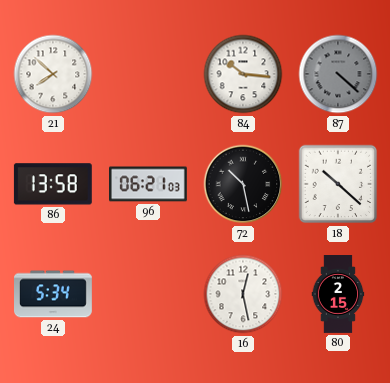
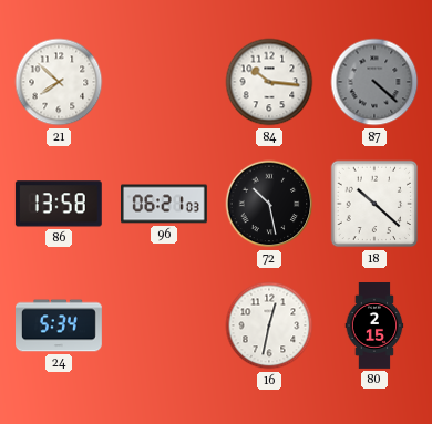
16: 12:28 -> 12:32
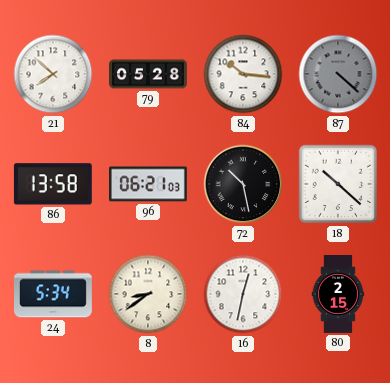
79: none -> 05:28
8: none -> 8:39
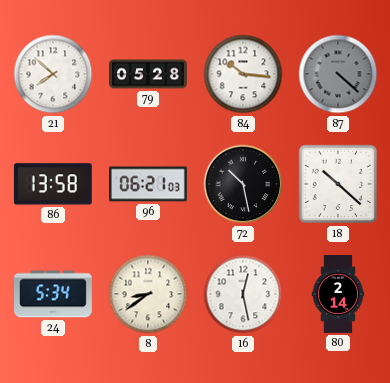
16: 12:32 -> 12:28
80: 2:15 -> 2:14
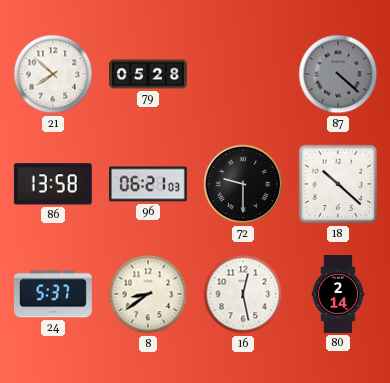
84: 10:16 -> none
72: 10:28 -> 9:30
24: 5:34 -> 5:37
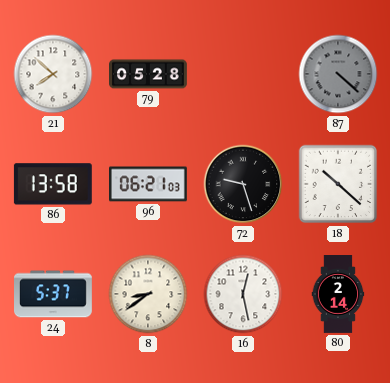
72: 9:30 -> 9:27
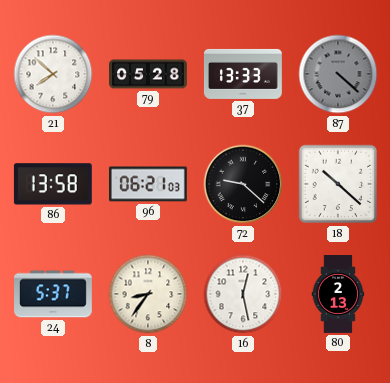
37: none -> 13:33
72: 9:27 -> 9:22
8: 8:39 -> 8:36
80: 2:14 -> 2:13
